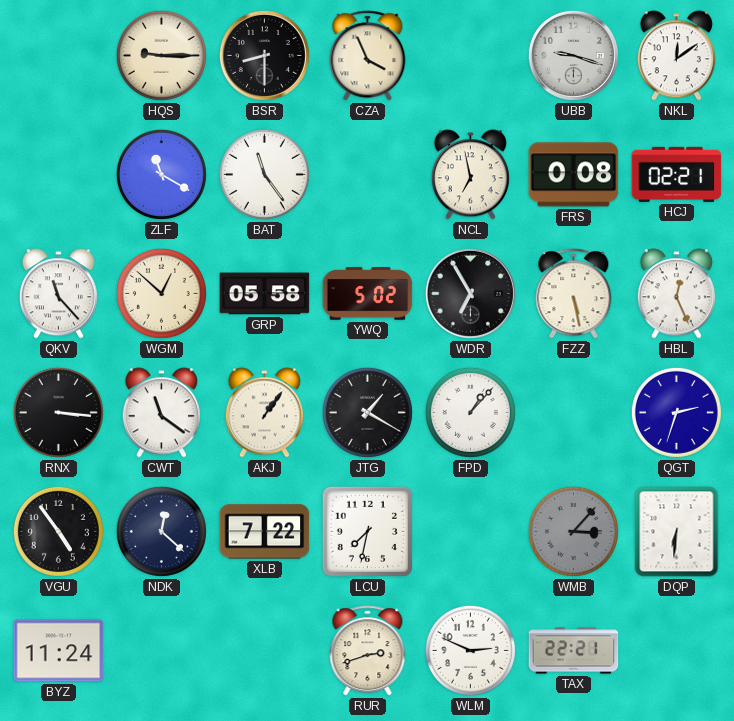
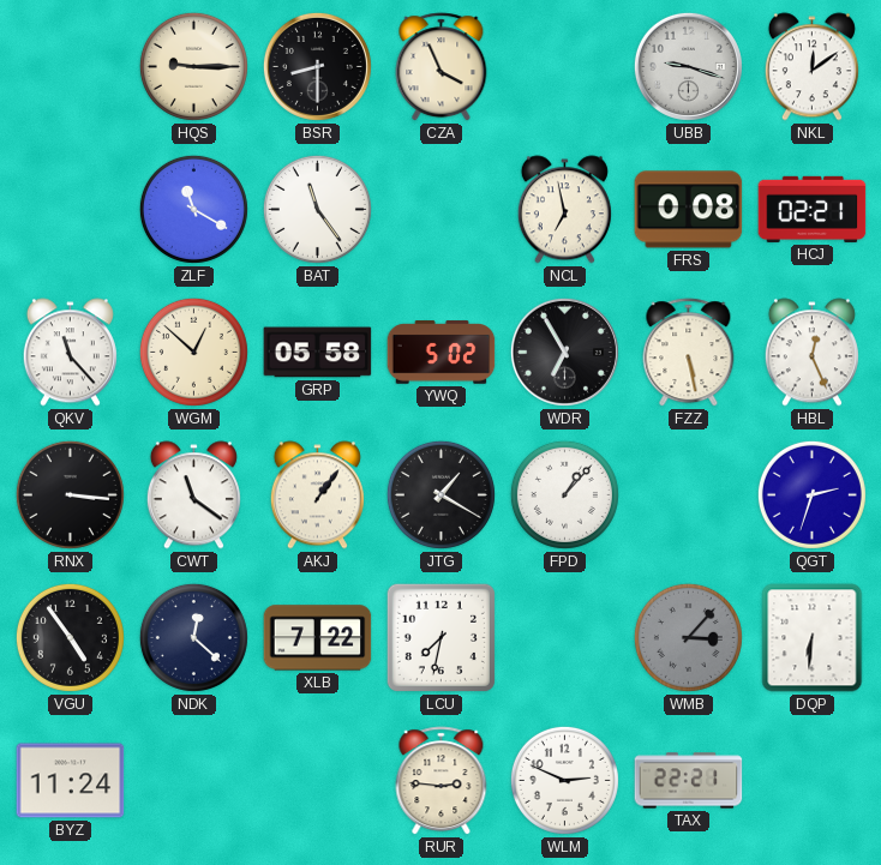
RUR: 2:42 -> 2:46
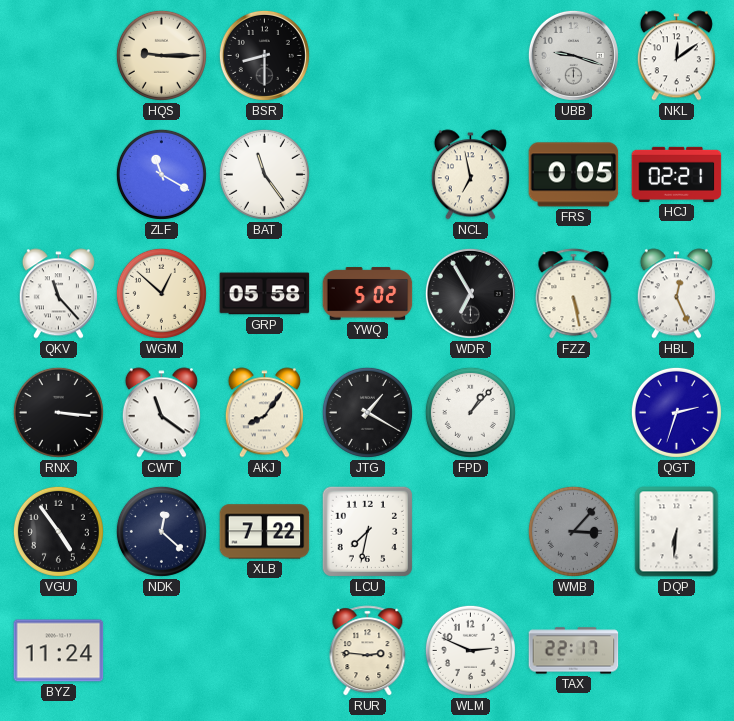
CZA: 3:56 -> none
FRS: 0:08 -> 0:05
AKJ: 1:06 -> 8:06
TAX: 22:21 -> 22:17
